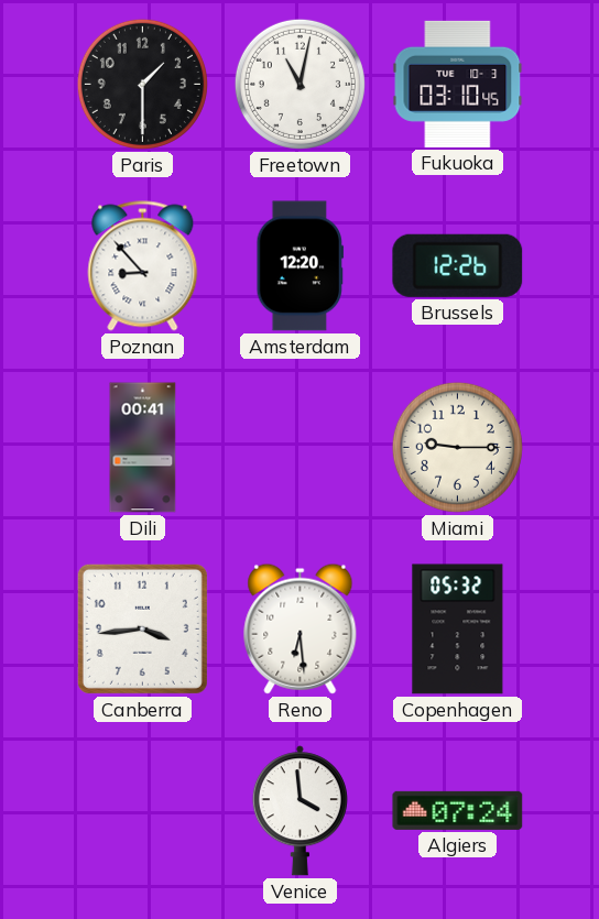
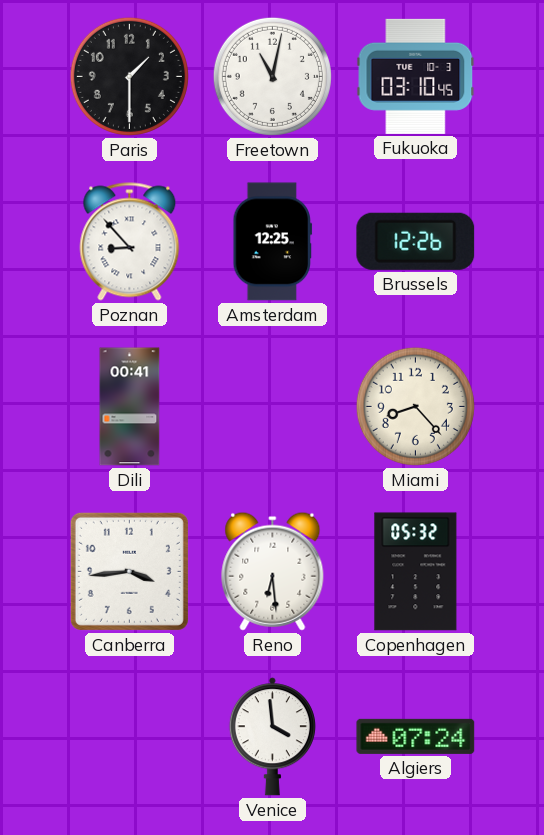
Amsterdam: 12:20 -> 12:25
Miami: 9:15 -> 8:23
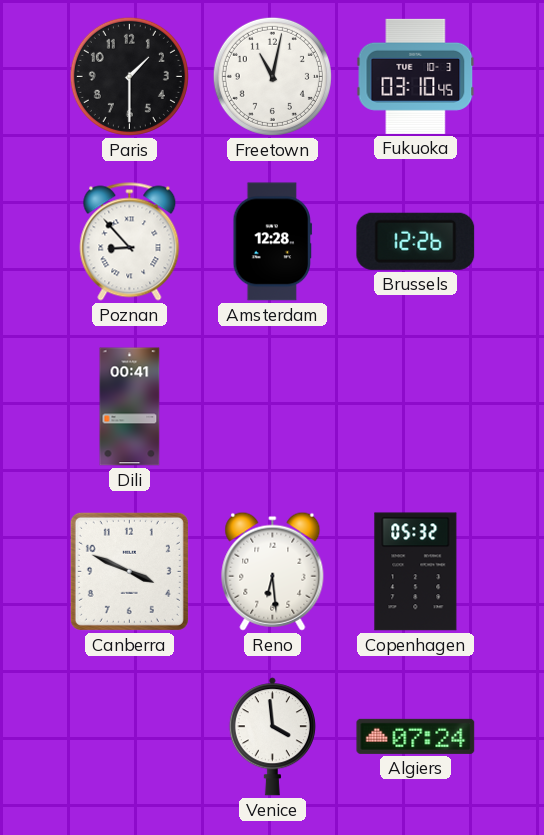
Amsterdam: 12:25 -> 12:28
Miami: 8:23 -> none
Canberra: 3:44 -> 3:49
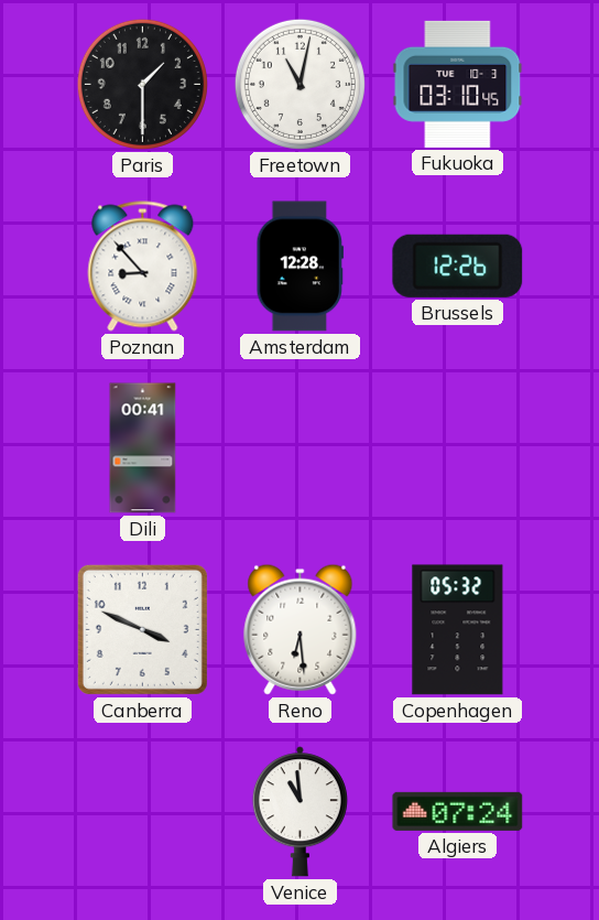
Venice: 3:59 -> 10:59
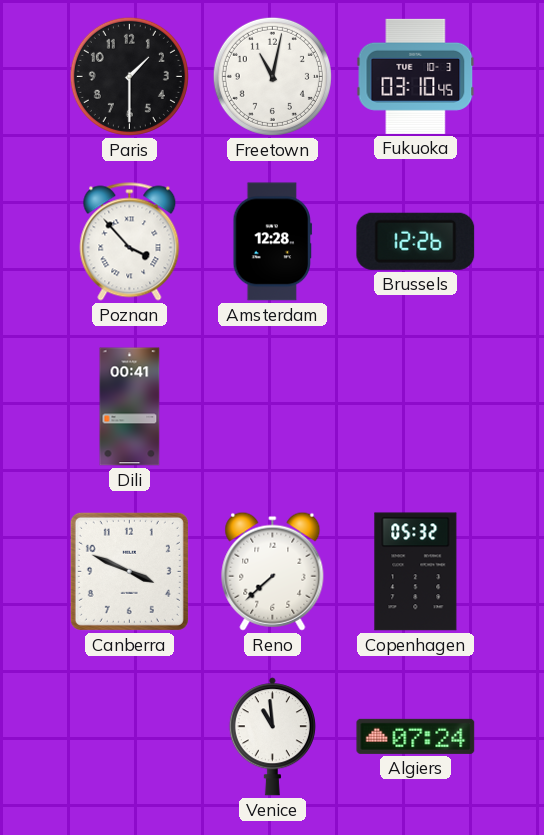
Poznan: 8:53 -> 3:53
Reno: 6:29 -> 7:38
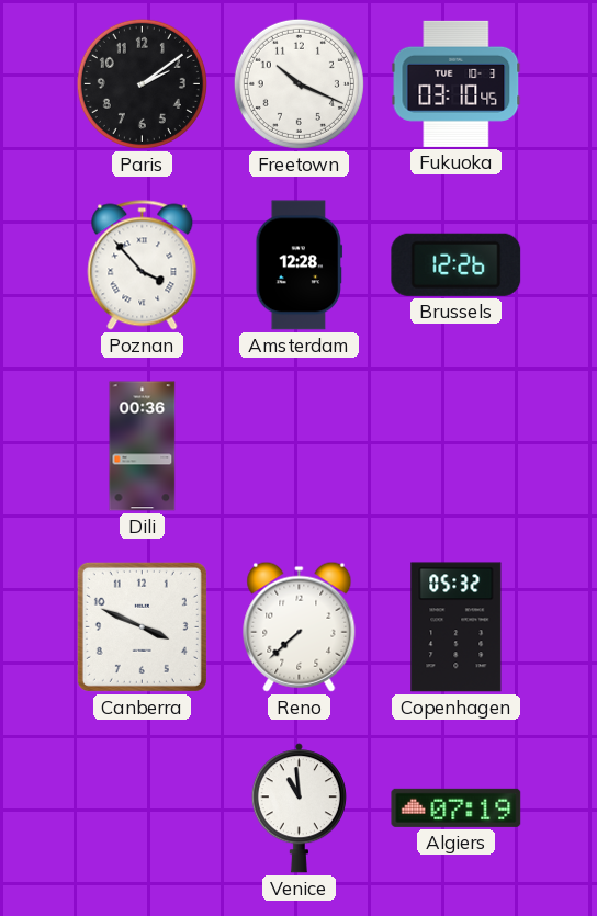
Paris: 1:30 -> 2:09
Freetown: 11:02 -> 10:19
Dili: 00:41 -> 00:36
Algiers: 07:24 -> 07:19
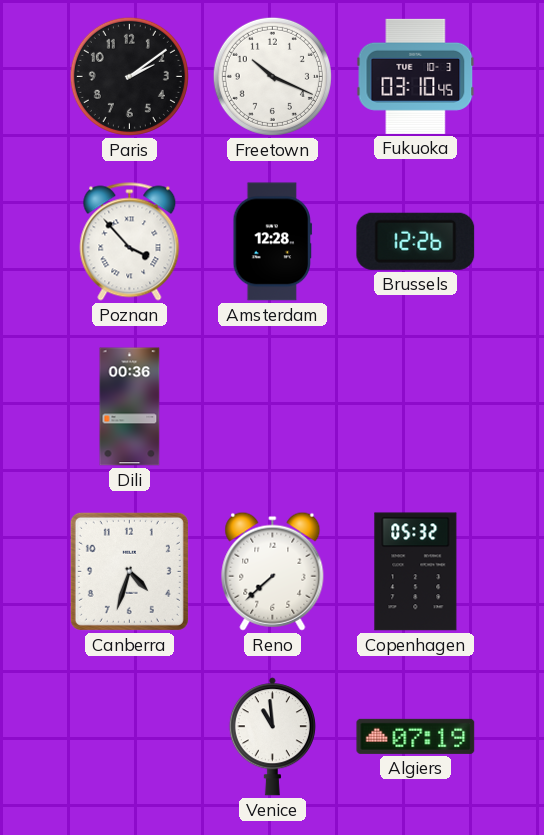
Canberra: 3:49 -> 4:33
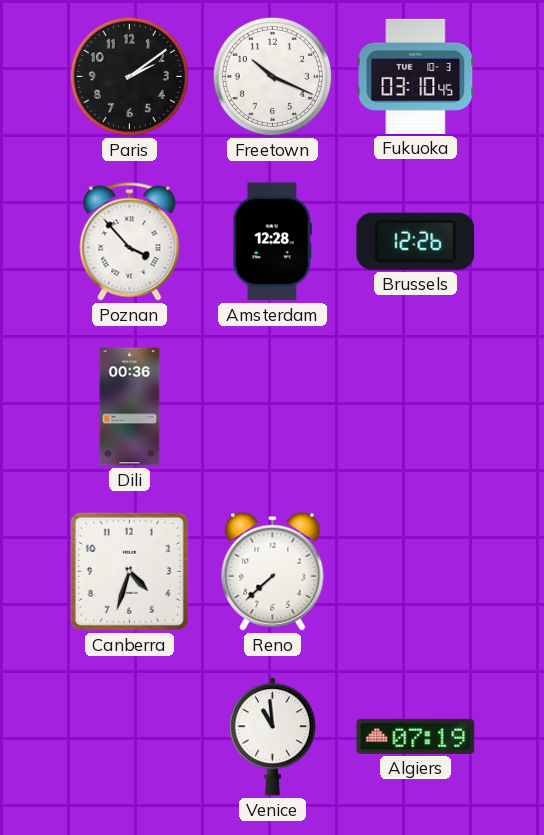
Copenhagen: 05:32 -> none
